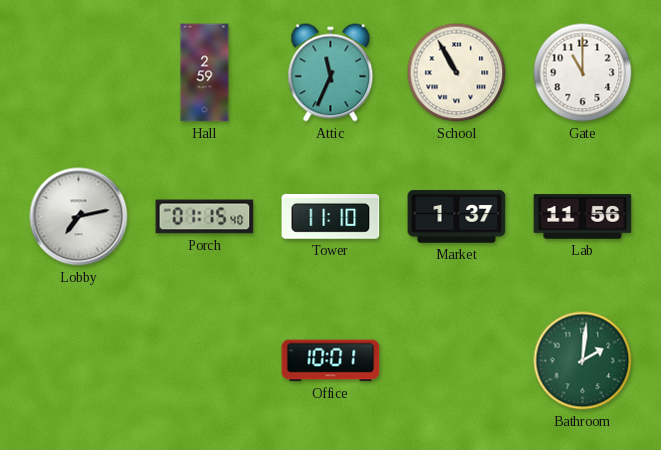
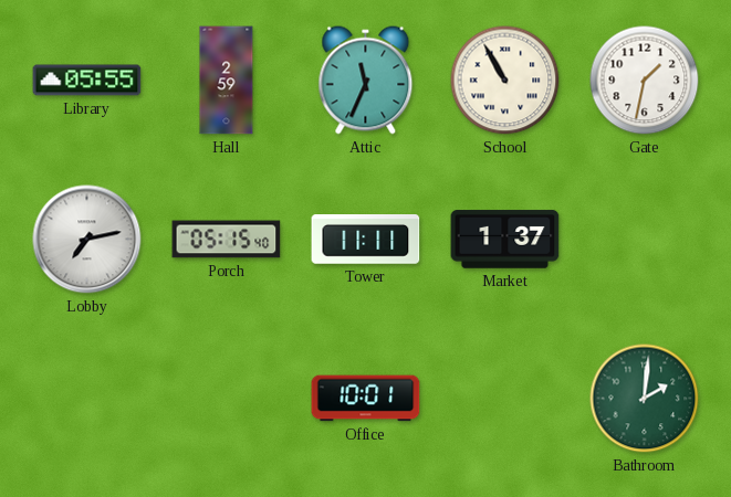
Library: none -> 05:55
Gate: 11:00 -> 1:32
Porch: 01:15 -> 05:15
Tower: 11:10 -> 11:11
Lab: 11:56 -> none
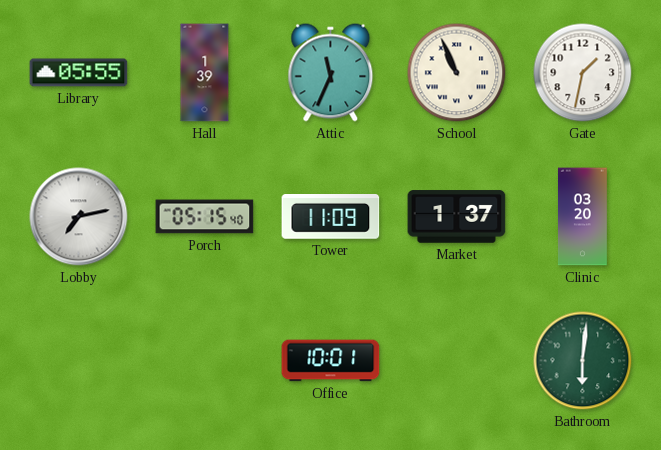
Hall: 2:59 -> 1:39
School: 10:55 -> 10:56
Tower: 11:11 -> 11:09
Clinic: none -> 03:20
Bathroom: 2:01 -> 6:01
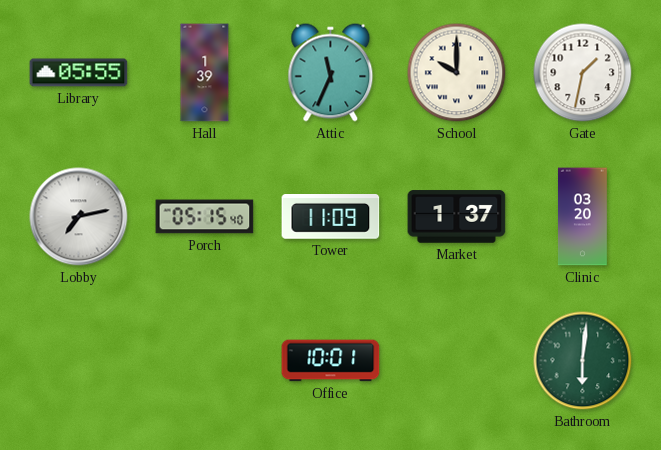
School: 10:56 -> 10:00
